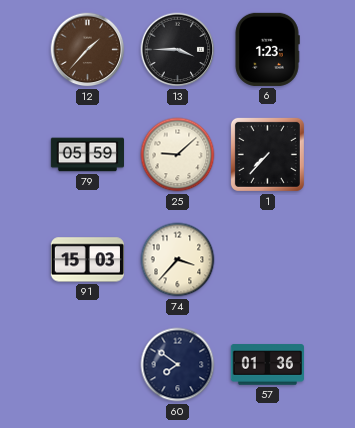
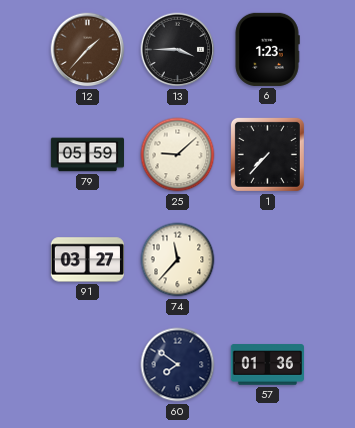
91: 15:03 -> 03:27
74: 3:37 -> 11:37
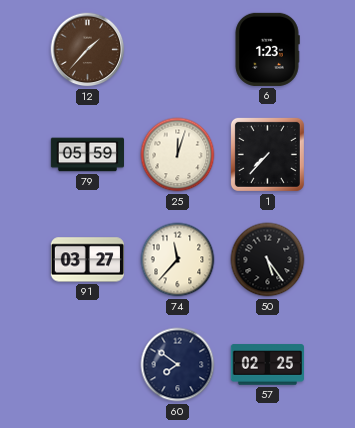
13: 3:45 -> none
25: 9:08 -> 12:03
50: none -> 5:24
57: 01:36 -> 02:25
